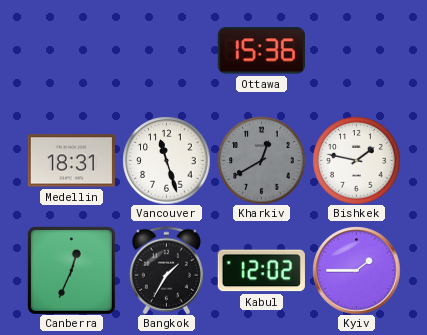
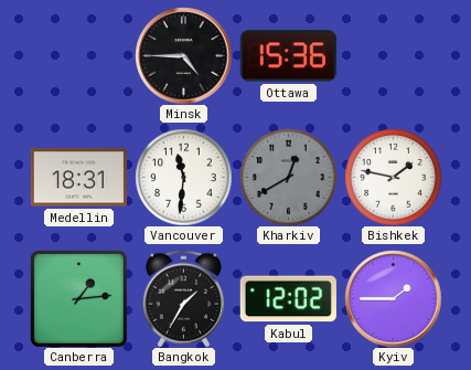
Minsk: none -> 4:45
Vancouver: 11:27 -> 11:31
Canberra: 12:34 -> 1:14
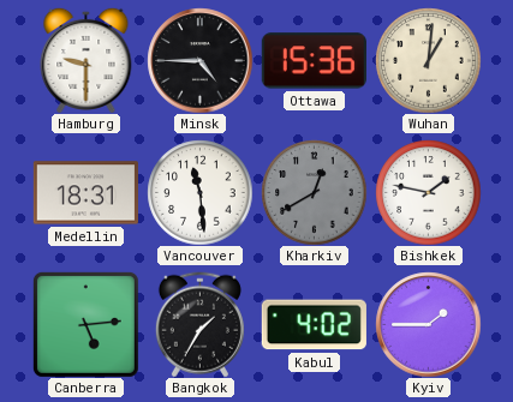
Hamburg: none -> 9:30
Wuhan: none -> 1:01
Vancouver: 11:31 -> 11:29
Canberra: 1:14 -> 5:14
Kabul: 12:02 -> 4:02
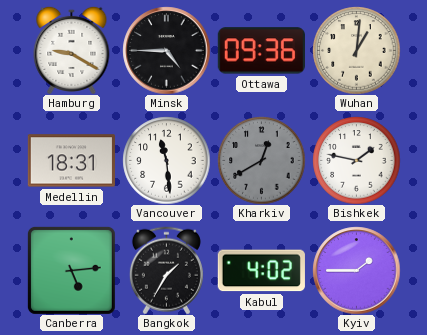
Hamburg: 9:30 -> 9:20
Ottawa: 15:36 -> 09:36
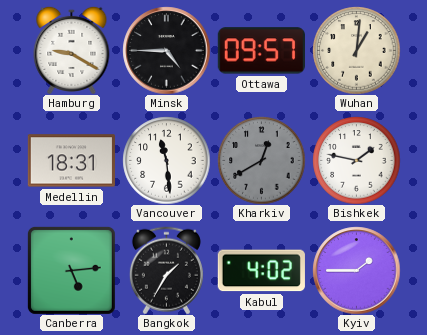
Ottawa: 09:36 -> 09:57
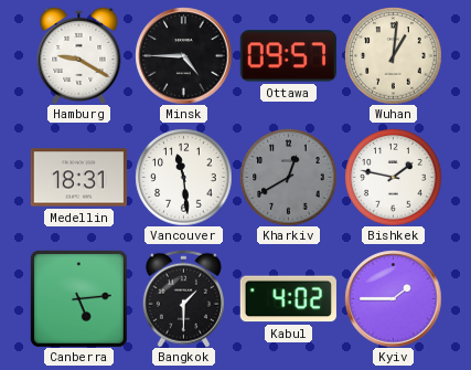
Bangkok: 1:35 -> 1:30
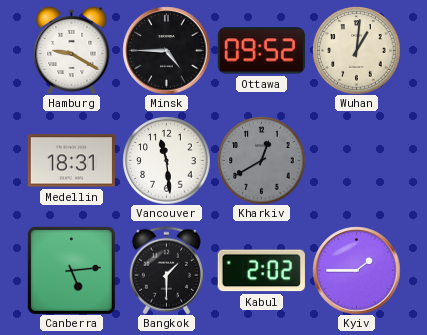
Ottawa: 09:57 -> 09:52
Bishkek: 1:47 -> none
Kabul: 4:02 -> 2:02
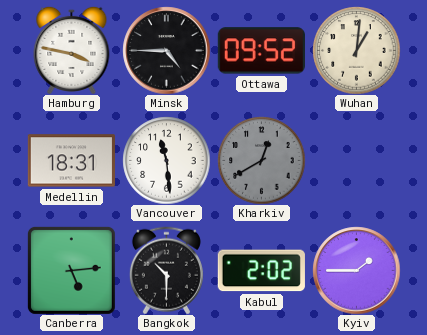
Hamburg: 9:20 -> 3:47
Bangkok: 1:30 -> 10:30
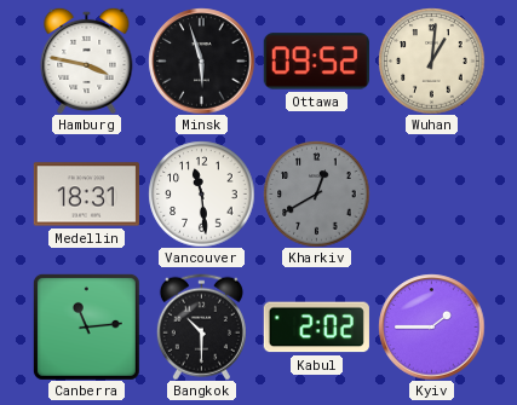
Minsk: 4:45 -> 5:57
Canberra: 5:14 -> 11:14
